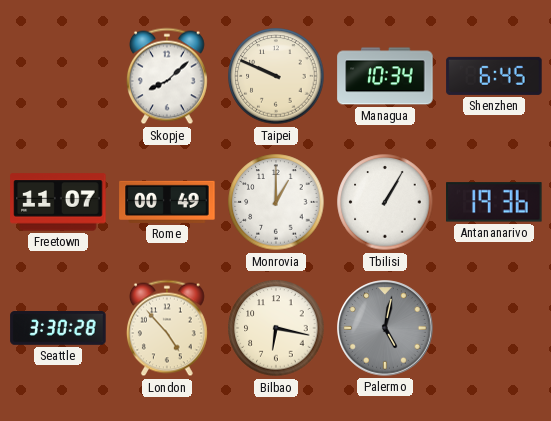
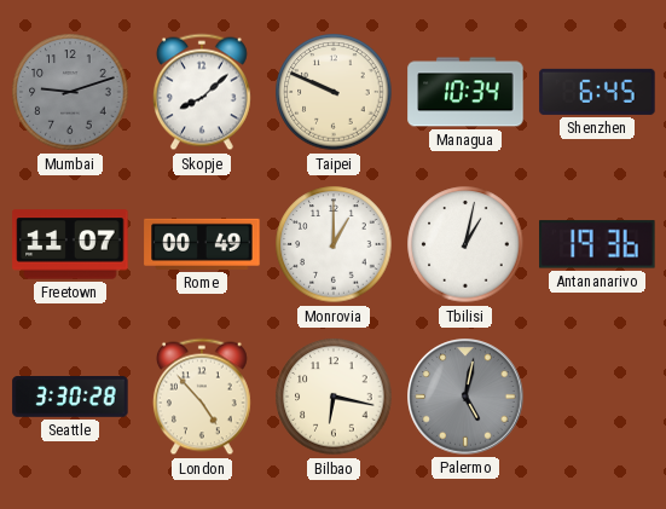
Mumbai: none -> 9:12
Tbilisi: 1:05 -> 1:02
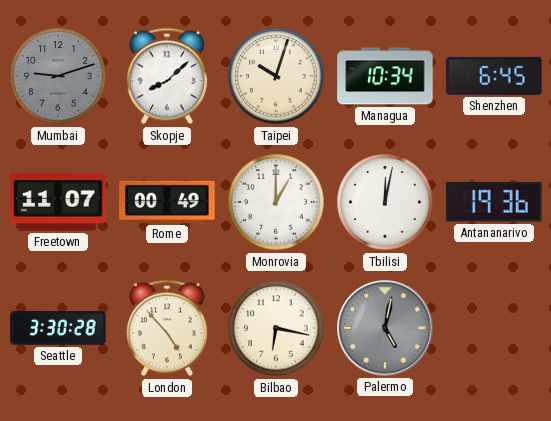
Taipei: 9:49 -> 10:03
Tbilisi: 1:02 -> 12:02
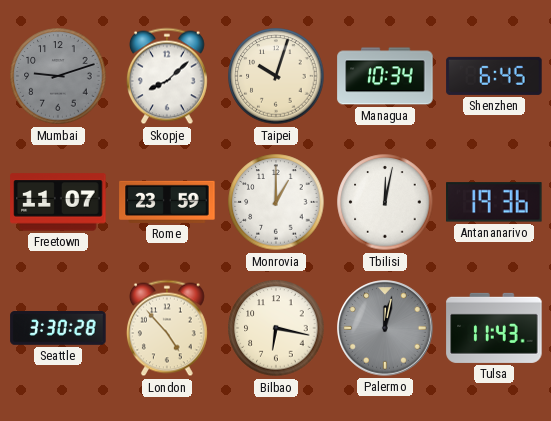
Rome: 00:49 -> 23:59
Palermo: 5:02 -> 12:02
Tulsa: none -> 11:43
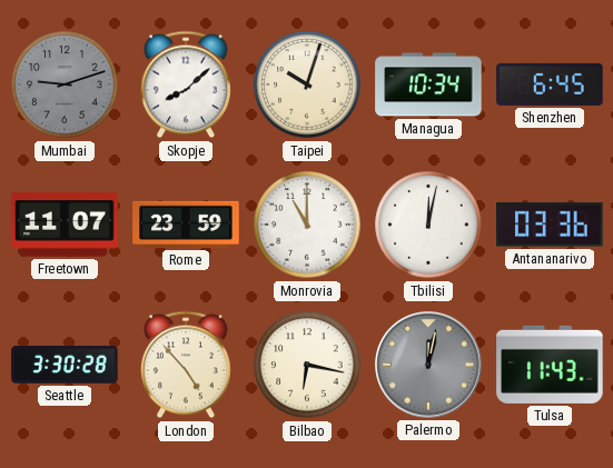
Monrovia: 1:00 -> 11:00
Antananarivo: 19:36 -> 03:36
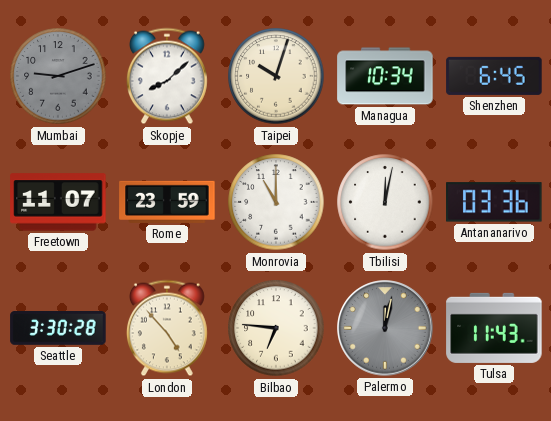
Bilbao: 6:17 -> 6:46
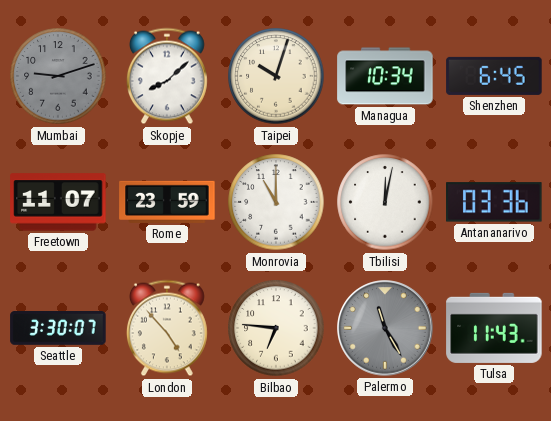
Seattle: 3:30:28 -> 3:30:07
Palermo: 12:02 -> 11:25
